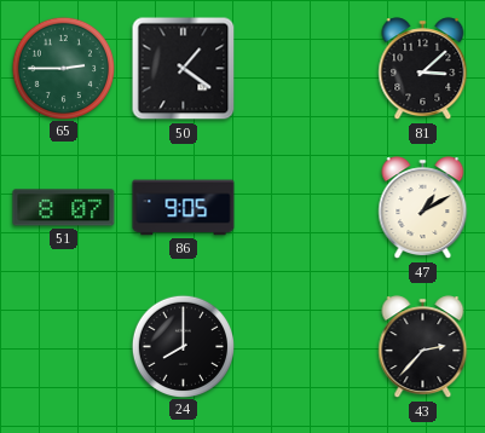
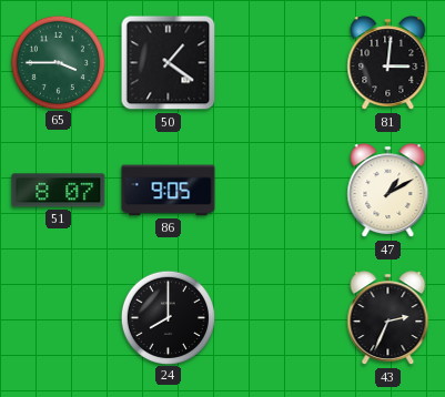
65: 2:45 -> 3:45
81: 3:08 -> 3:01
43: 2:37 -> 2:34
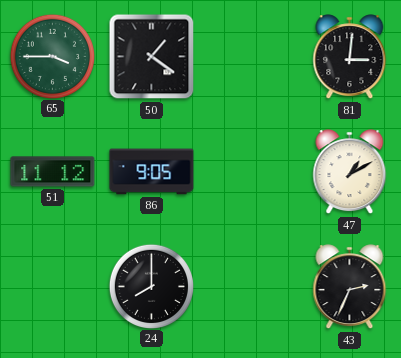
51: 8:07 -> 11:12
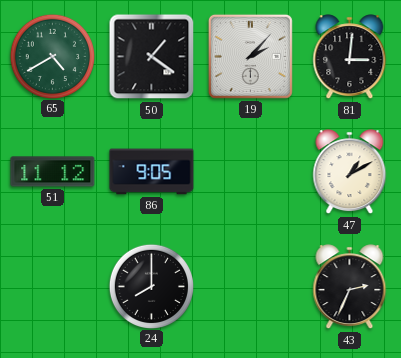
65: 3:45 -> 4:40
19: none -> 2:07
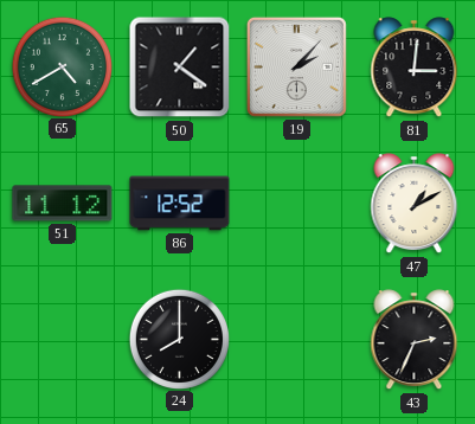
86: 9:05 -> 12:52
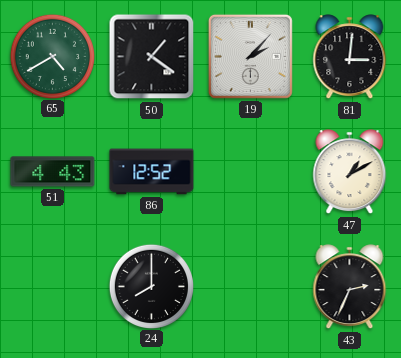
51: 11:12 -> 4:43
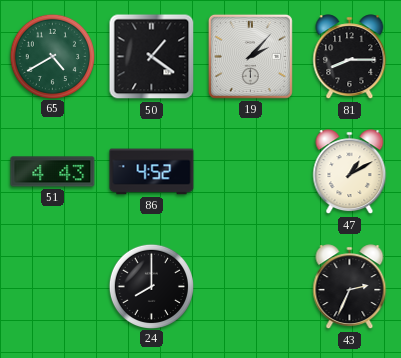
81: 3:01 -> 8:15
86: 12:52 -> 4:52
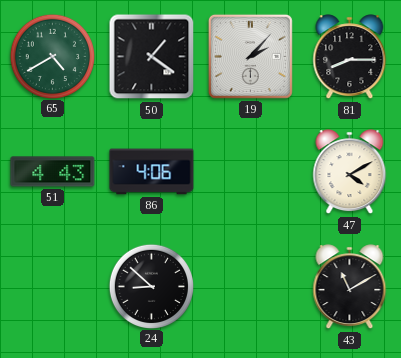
86: 4:52 -> 4:06
47: 1:10 -> 4:10
24: 8:00 -> 8:52
43: 2:34 -> 11:10
